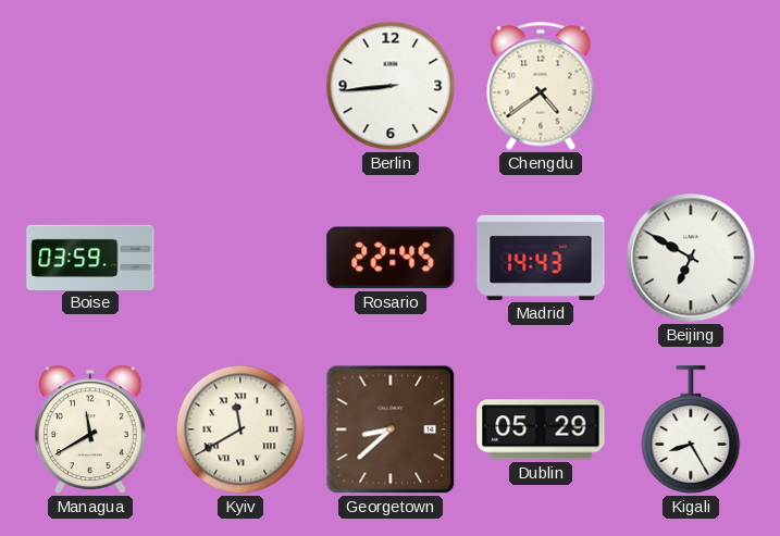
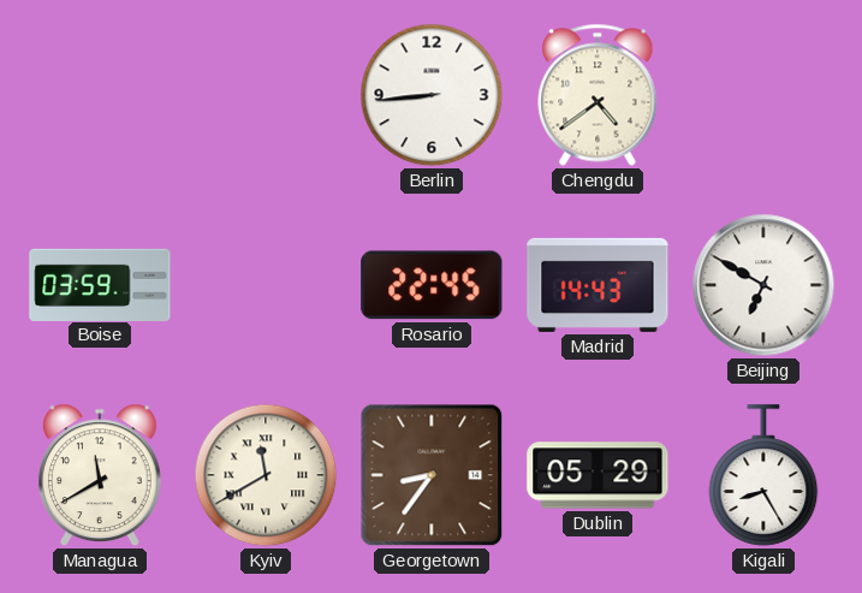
Georgetown: 8:38 -> 8:36
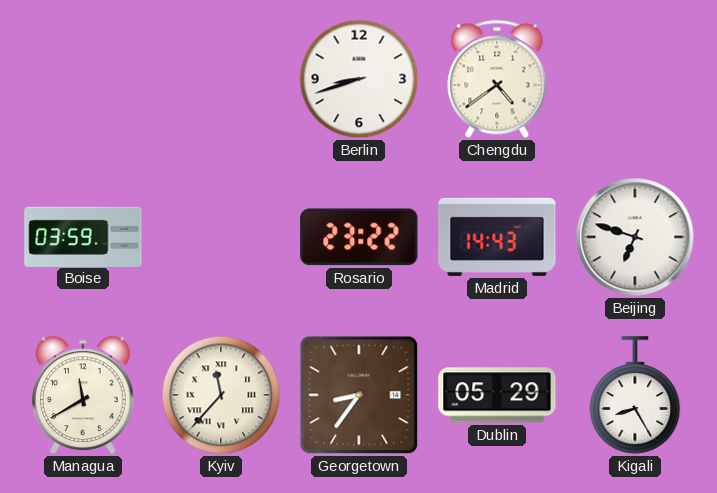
Berlin: 8:44 -> 8:42
Rosario: 22:45 -> 23:22
Beijing: 6:50 -> 6:48
Kyiv: 11:40 -> 11:37
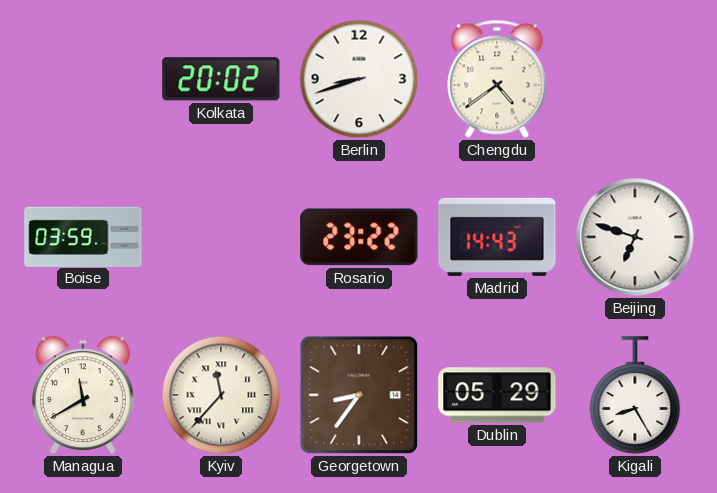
Kolkata: none -> 20:02
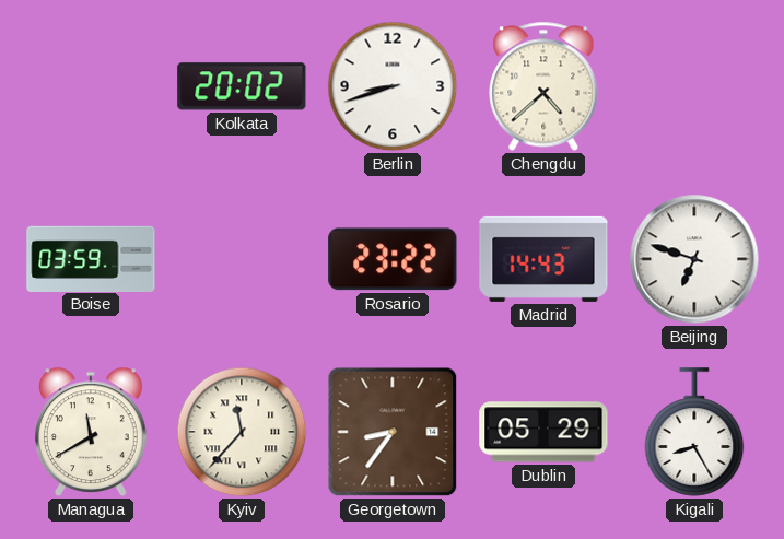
Chengdu: 4:39 -> 4:38
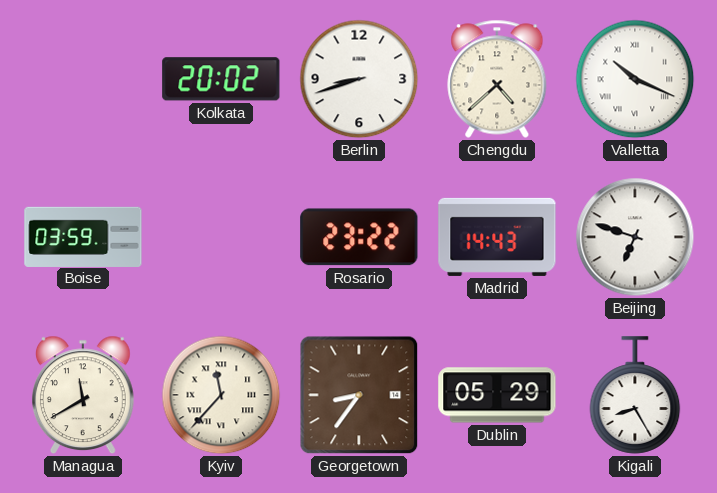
Valletta: none -> 10:19
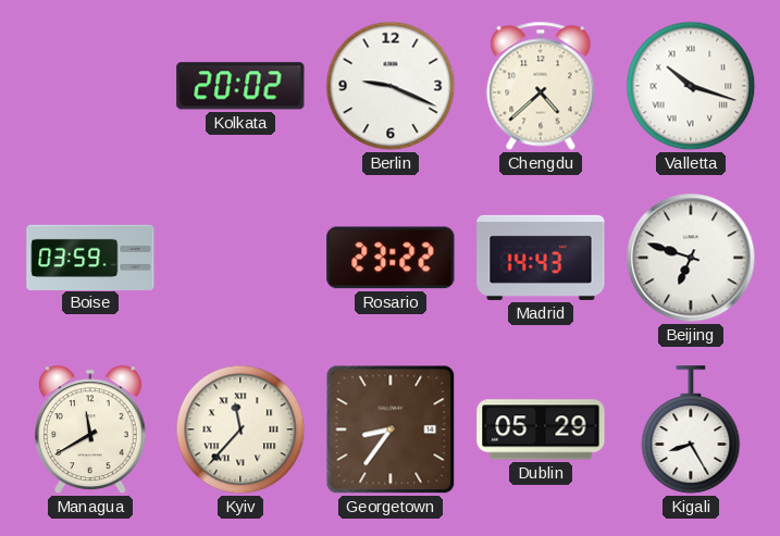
Berlin: 8:42 -> 9:19
Valletta: 10:19 -> 10:18
